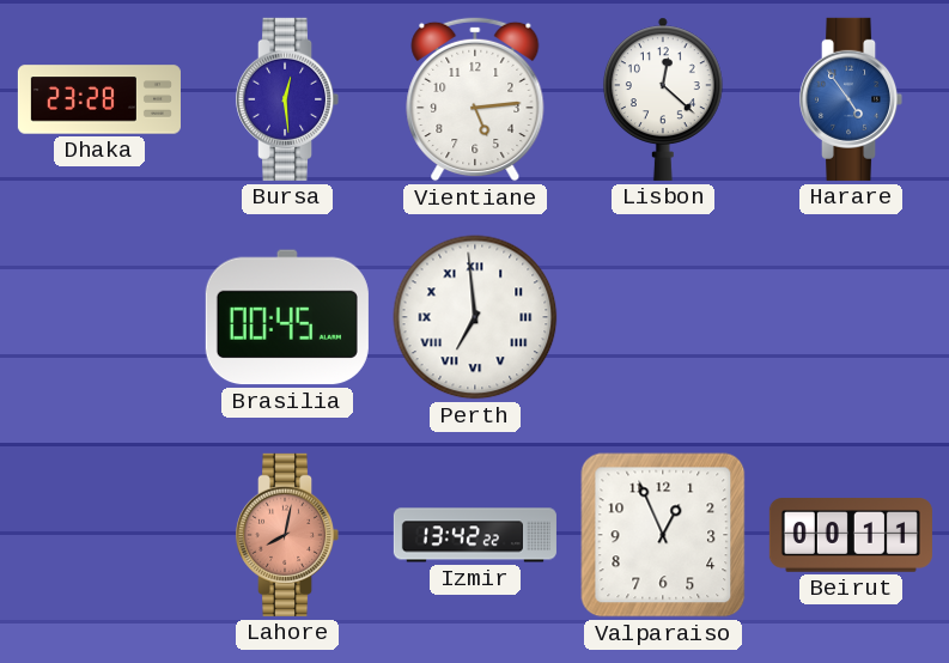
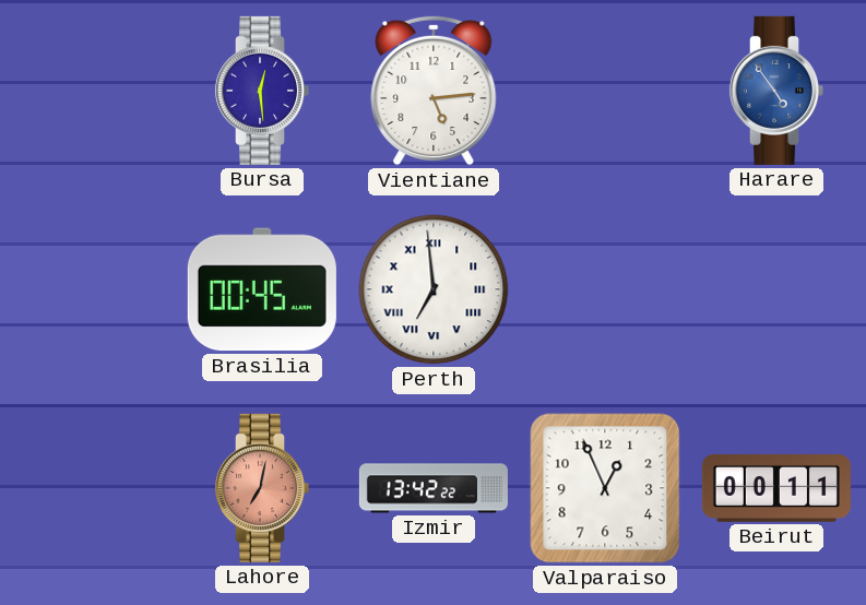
Dhaka: 23:28 -> none
Lisbon: 12:22 -> none
Lahore: 8:02 -> 7:02
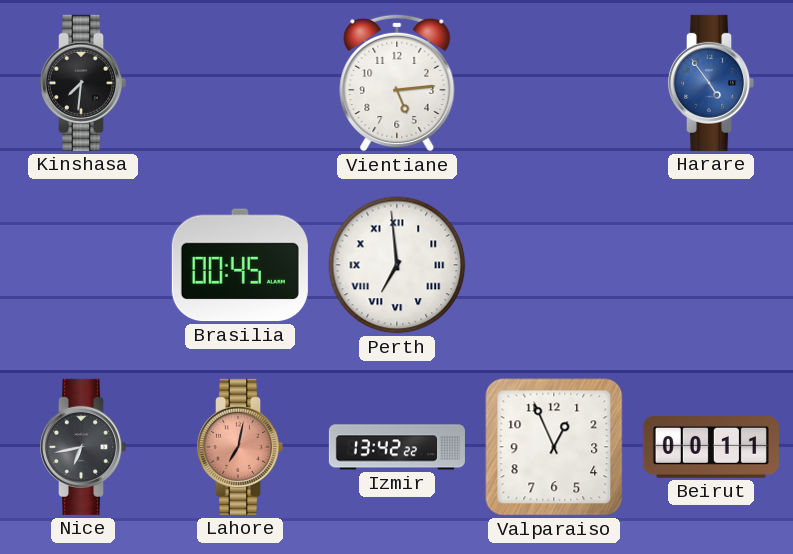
Kinshasa: none -> 7:31
Bursa: 12:29 -> none
Nice: none -> 6:43
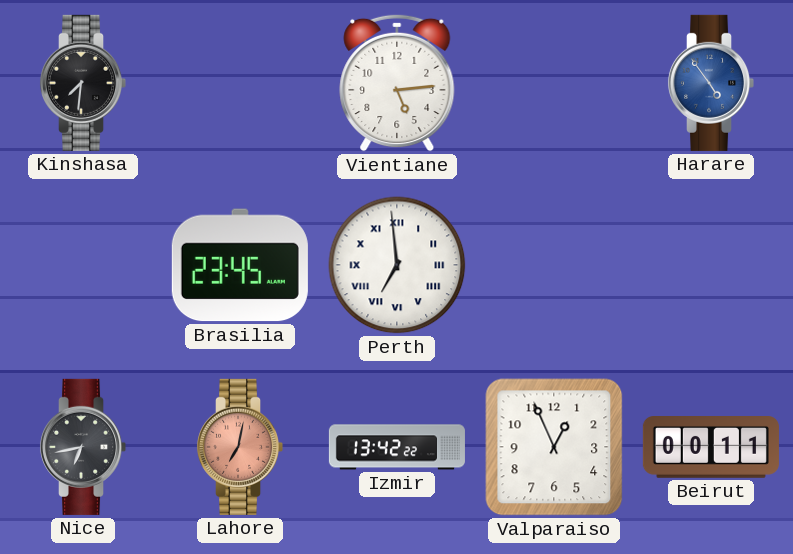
Brasilia: 00:45 -> 23:45
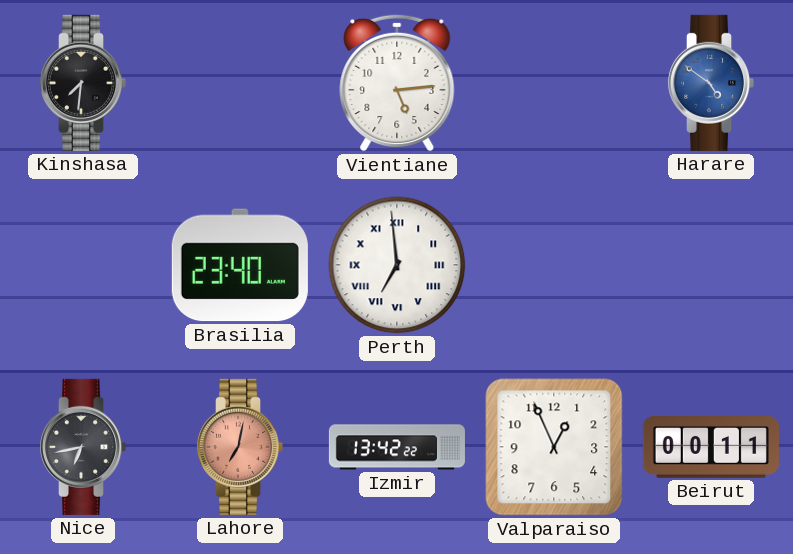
Harare: 4:54 -> 4:51
Brasilia: 23:45 -> 23:40
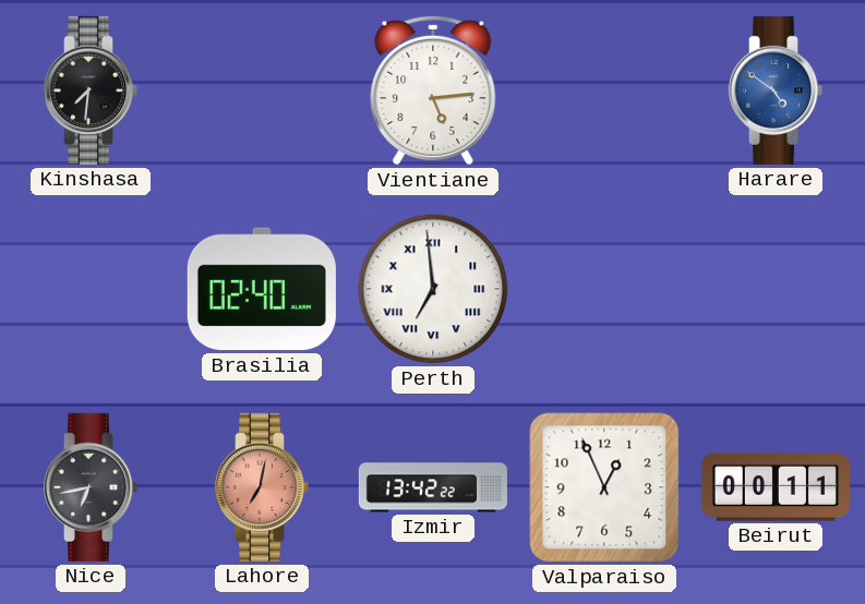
Brasilia: 23:40 -> 02:40
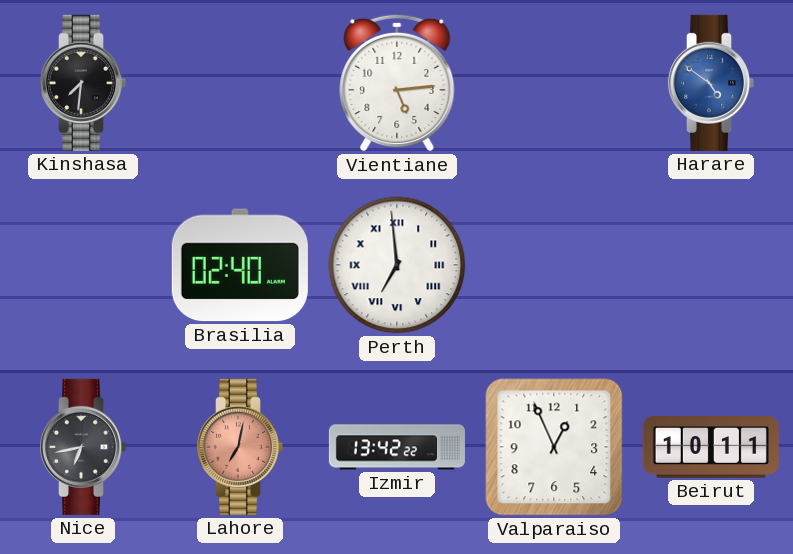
Beirut: 00:11 -> 10:11
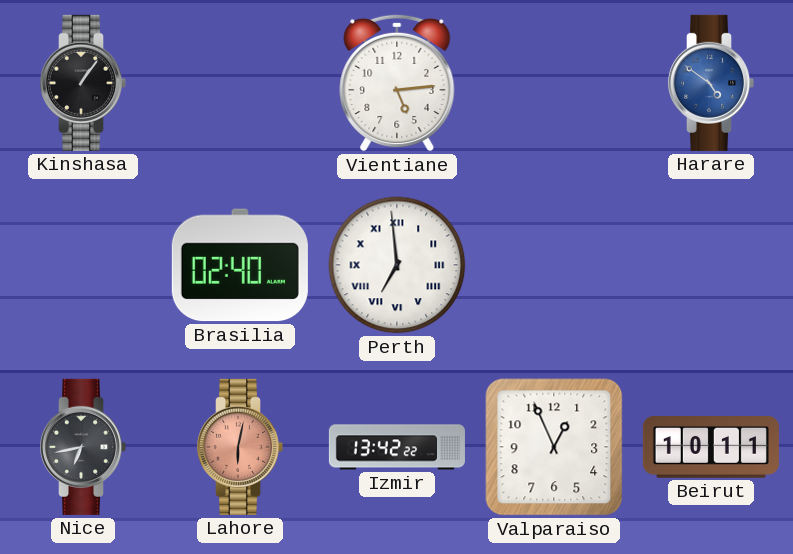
Kinshasa: 7:31 -> 1:06
Lahore: 7:02 -> 6:02
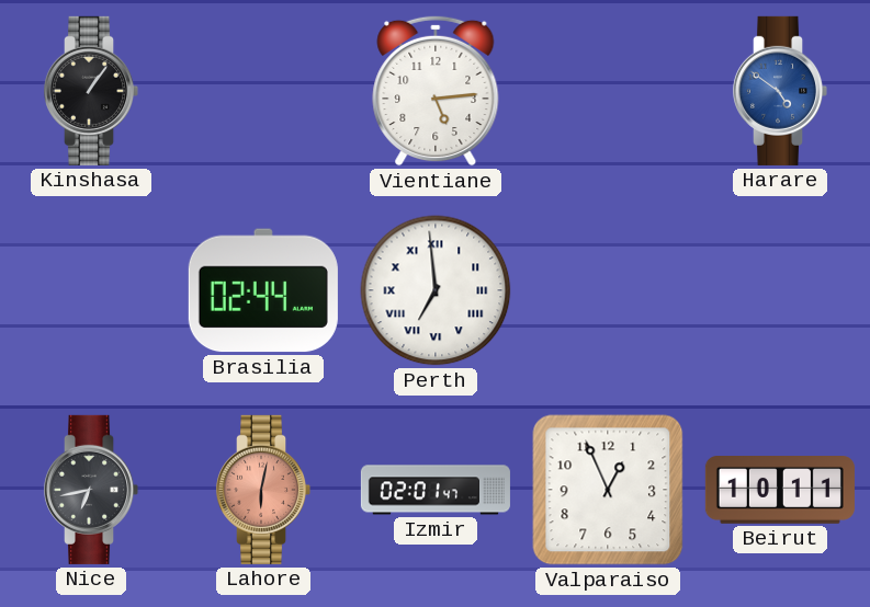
Brasilia: 02:40 -> 02:44
Izmir: 13:42 -> 02:01
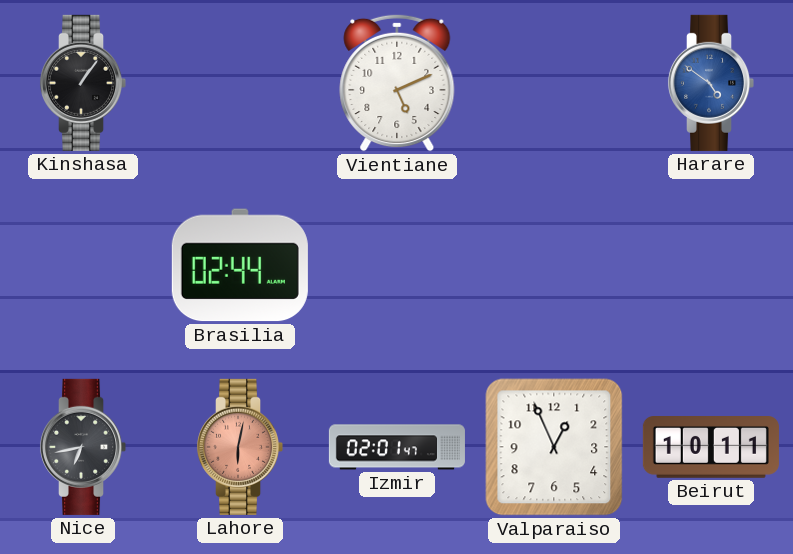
Vientiane: 5:14 -> 5:11
Perth: 6:59 -> none
